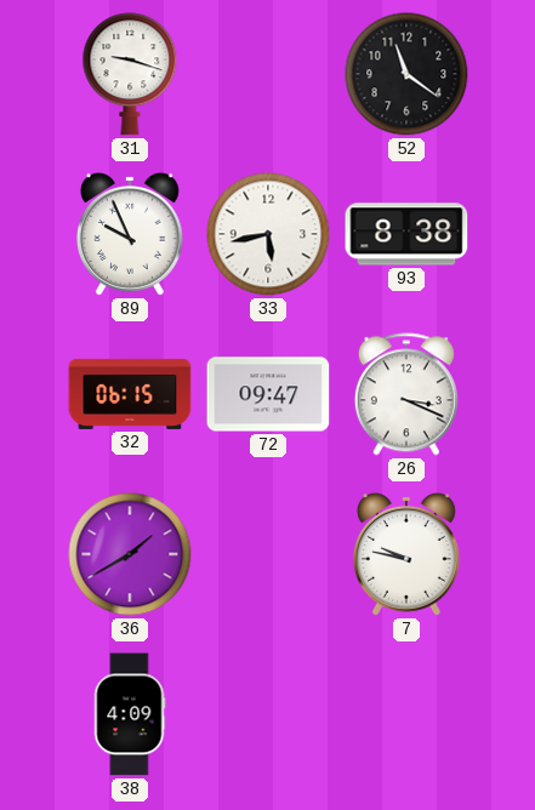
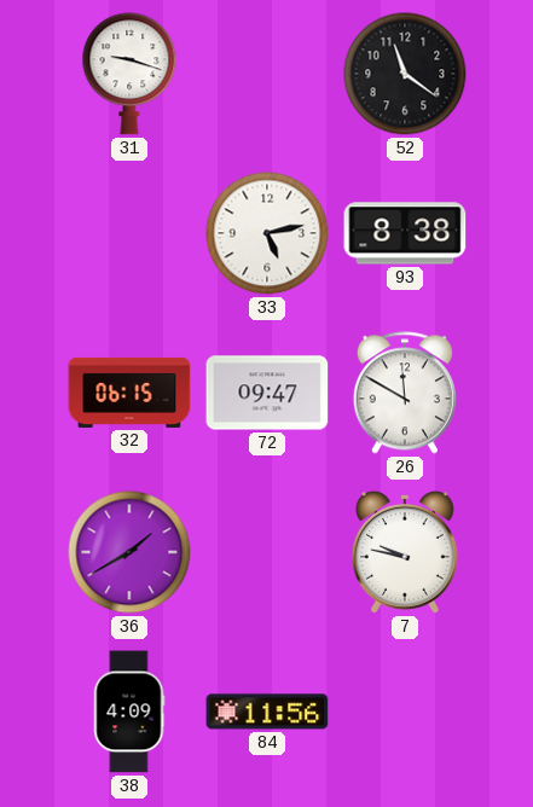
89: 9:56 -> none
33: 5:43 -> 5:13
26: 3:19 -> 11:50
84: none -> 11:56
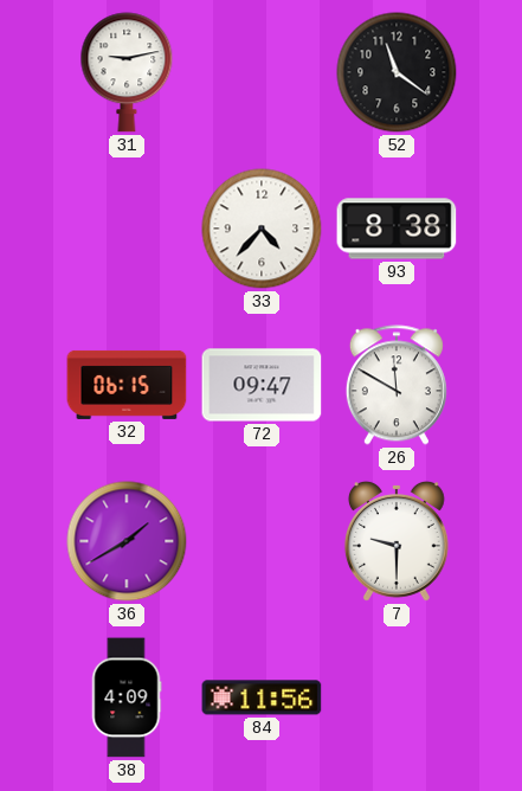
31: 9:18 -> 9:13
33: 5:13 -> 4:37
7: 9:47 -> 9:30
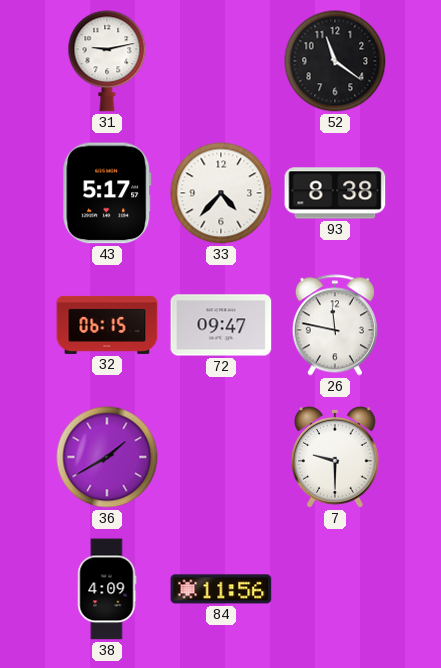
43: none -> 5:17
26: 11:50 -> 11:47
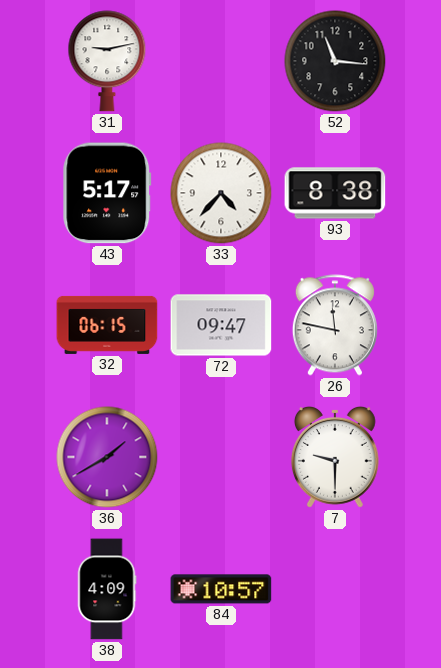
52: 11:21 -> 11:16
84: 11:56 -> 10:57
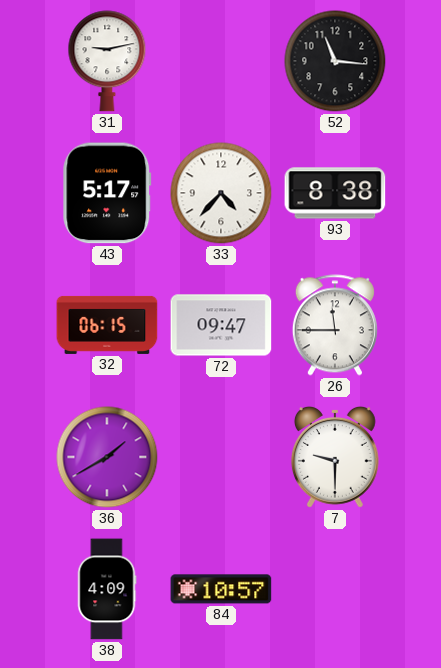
26: 11:47 -> 11:45
